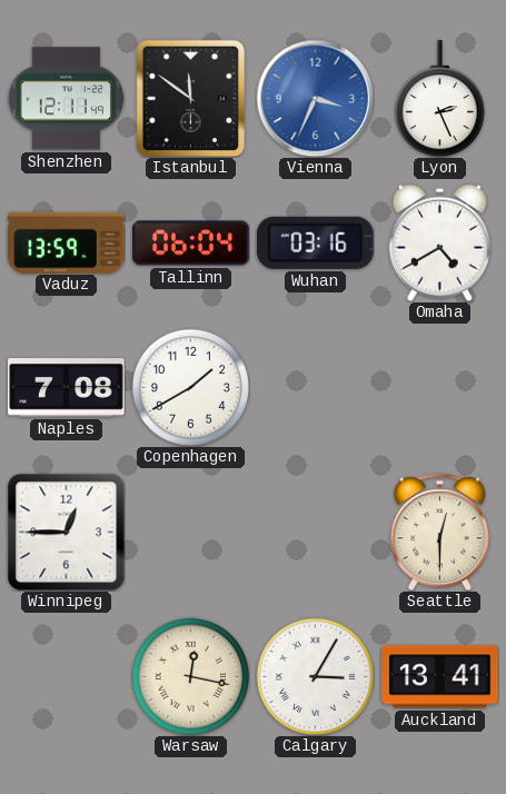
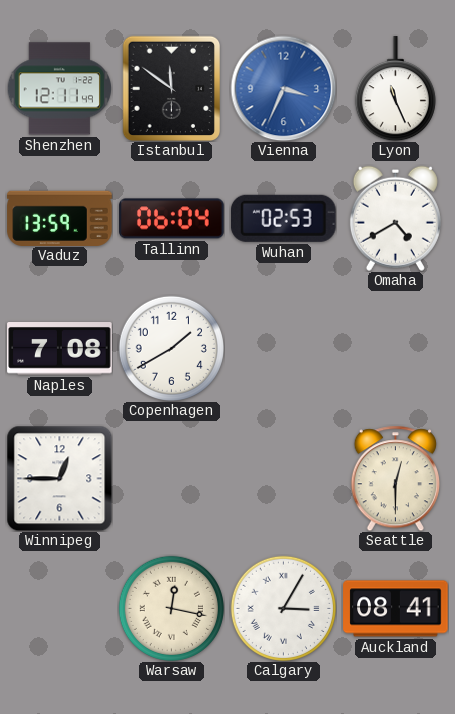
Lyon: 2:26 -> 11:26
Wuhan: 03:16 -> 02:53
Auckland: 13:41 -> 08:41
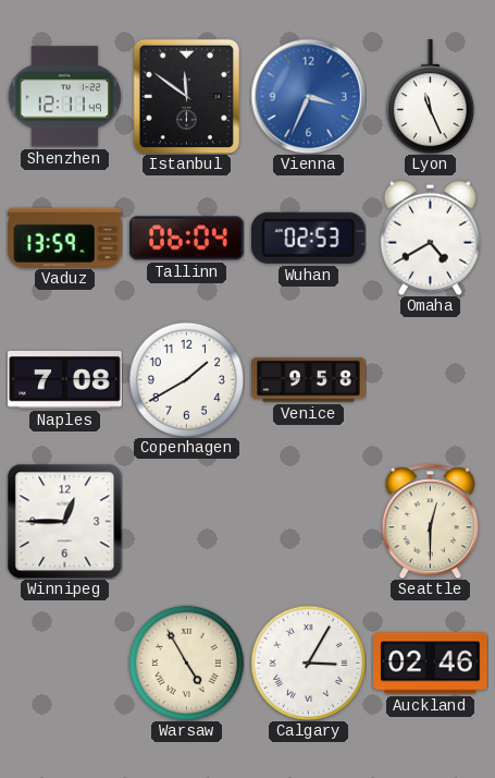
Venice: none -> 9:58
Warsaw: 12:17 -> 4:55
Auckland: 08:41 -> 02:46
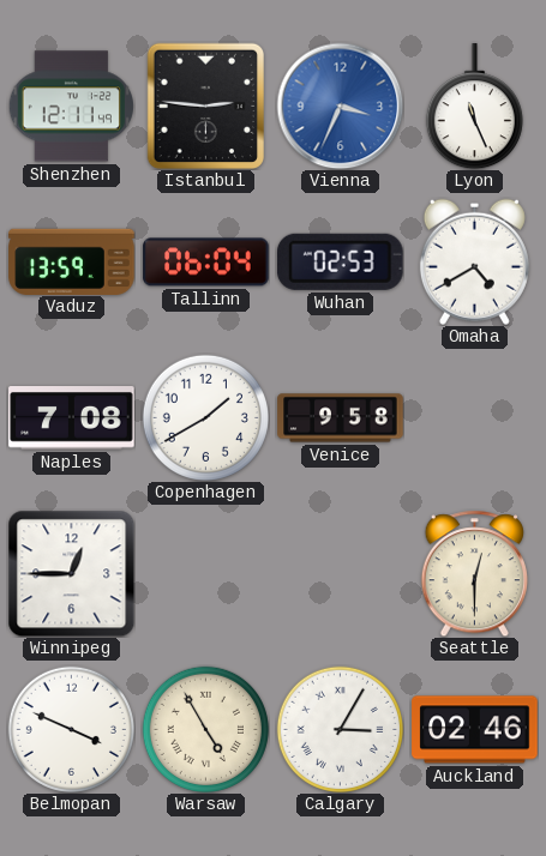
Istanbul: 11:51 -> 2:46
Belmopan: none -> 3:49
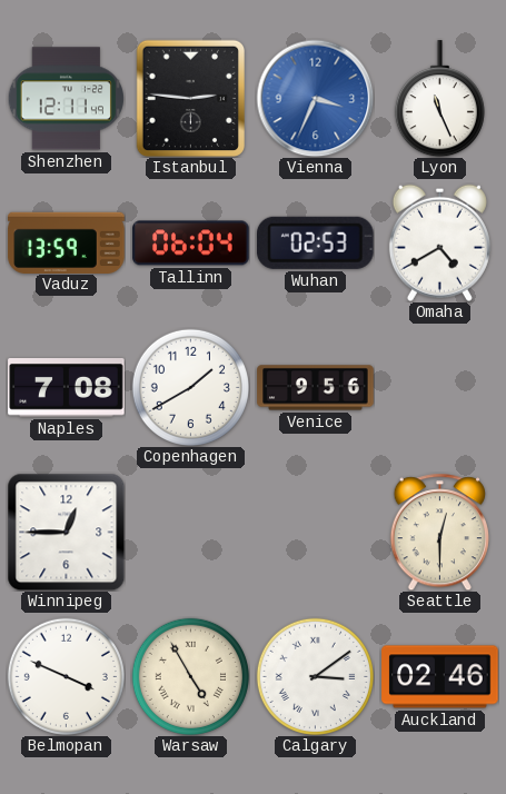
Venice: 9:58 -> 9:56
Calgary: 3:05 -> 3:09
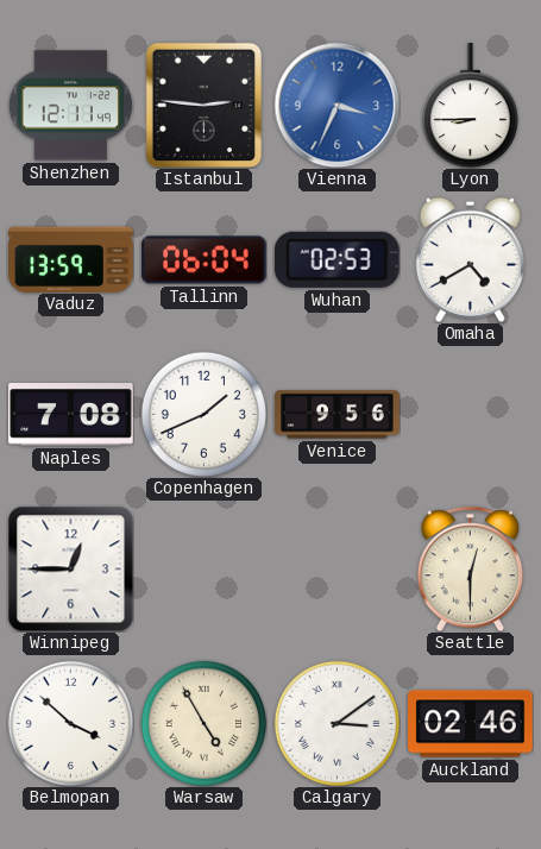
Lyon: 11:26 -> 8:45
Copenhagen: 1:40 -> 1:41
Belmopan: 3:49 -> 3:52
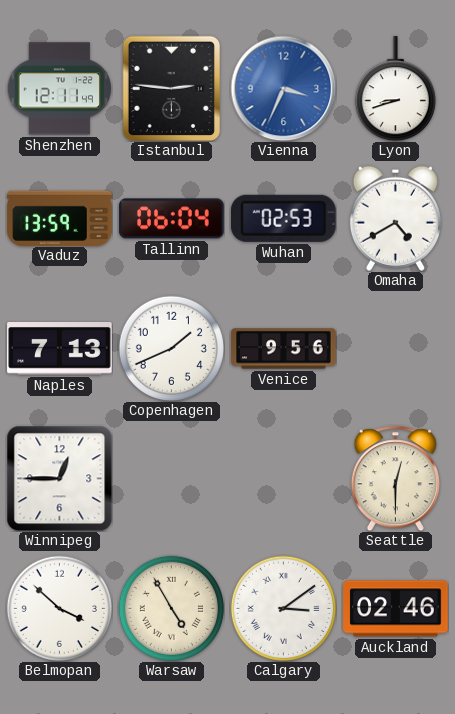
Lyon: 8:45 -> 8:42
Naples: 7:08 -> 7:13
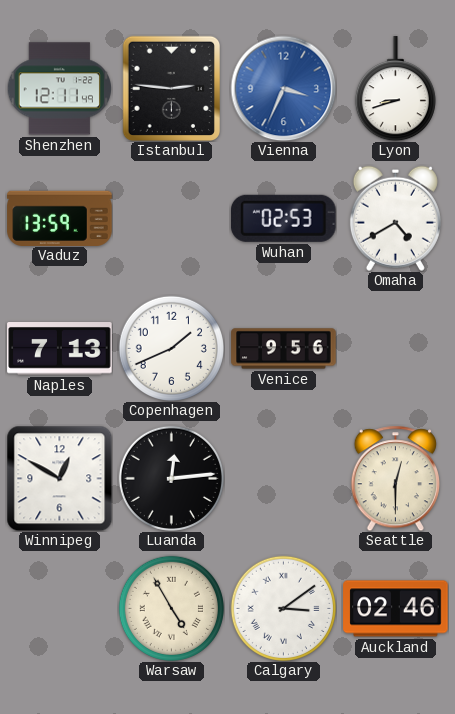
Tallinn: 06:04 -> none
Winnipeg: 12:45 -> 12:50
Luanda: none -> 12:14
Belmopan: 3:52 -> none
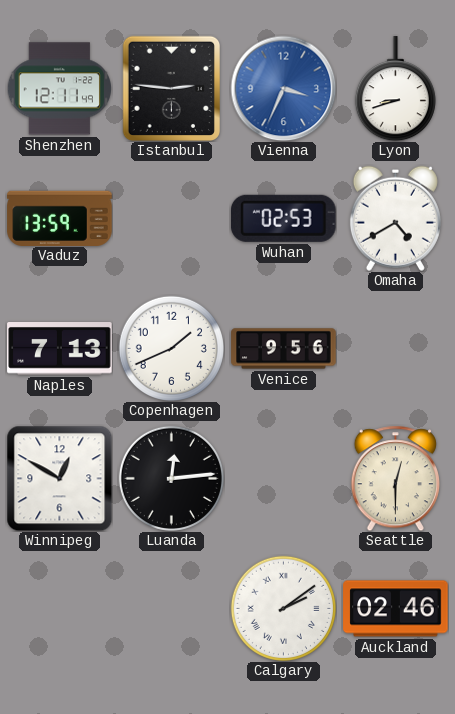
Warsaw: 4:55 -> none
Calgary: 3:09 -> 2:09
